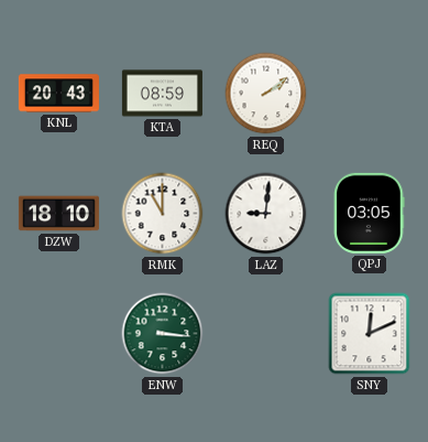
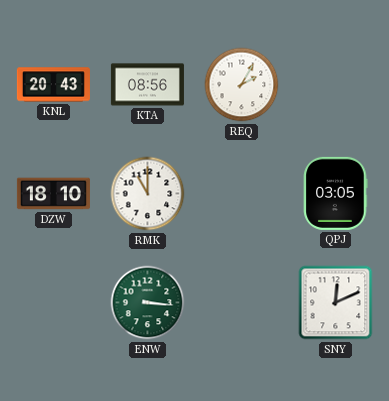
KTA: 08:59 -> 08:56
REQ: 2:09 -> 2:05
LAZ: 9:01 -> none
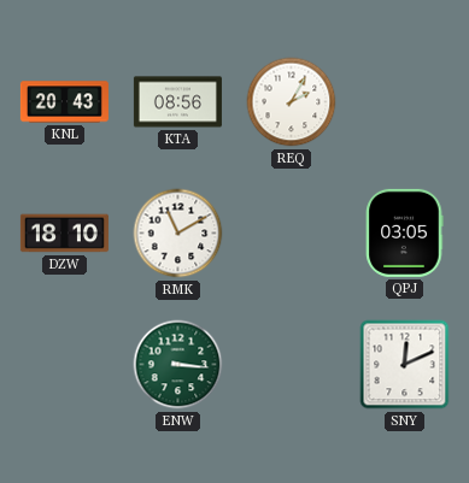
RMK: 11:00 -> 11:10
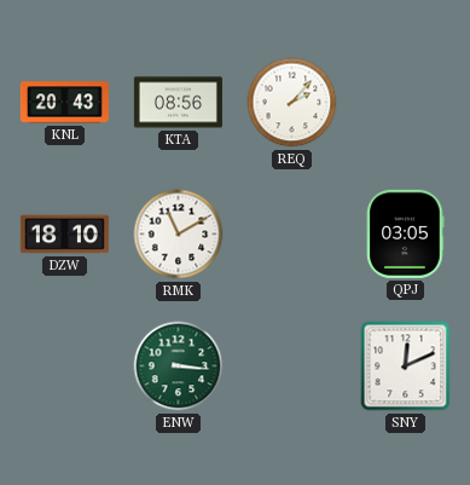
REQ: 2:05 -> 2:07
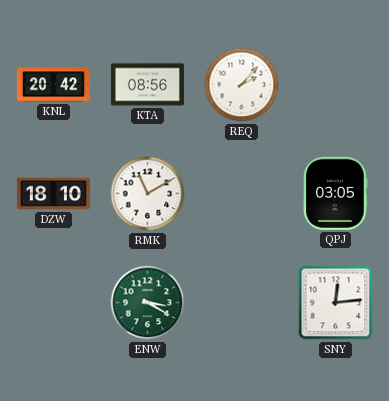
KNL: 20:43 -> 20:42
ENW: 3:16 -> 3:20
SNY: 12:11 -> 12:14
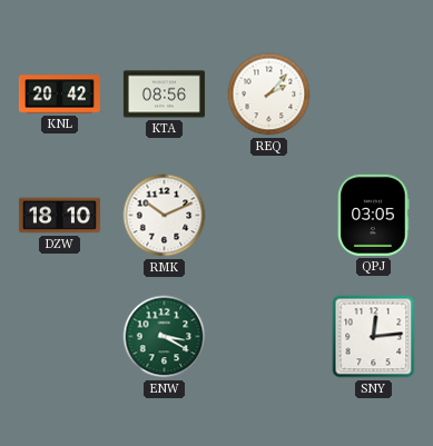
RMK: 11:10 -> 10:11
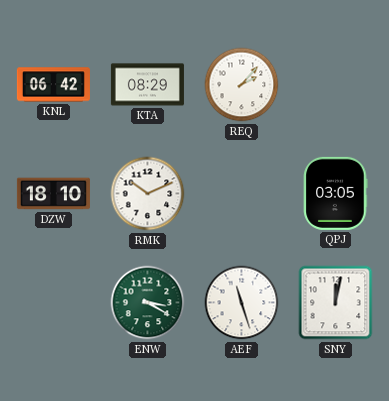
KNL: 20:42 -> 06:42
KTA: 08:56 -> 08:29
AEF: none -> 11:27
SNY: 12:14 -> 12:02
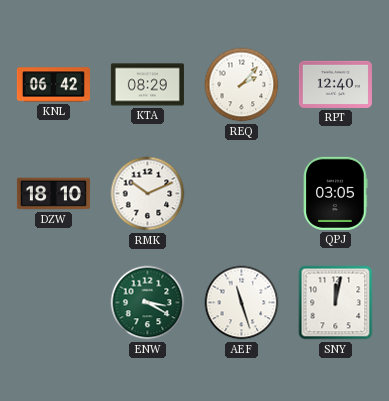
RPT: none -> 12:40
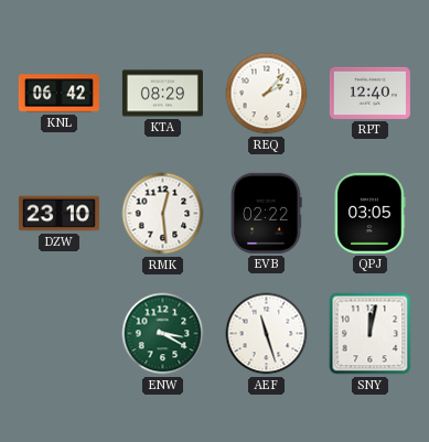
DZW: 18:10 -> 23:10
RMK: 10:11 -> 12:29
EVB: none -> 02:22
